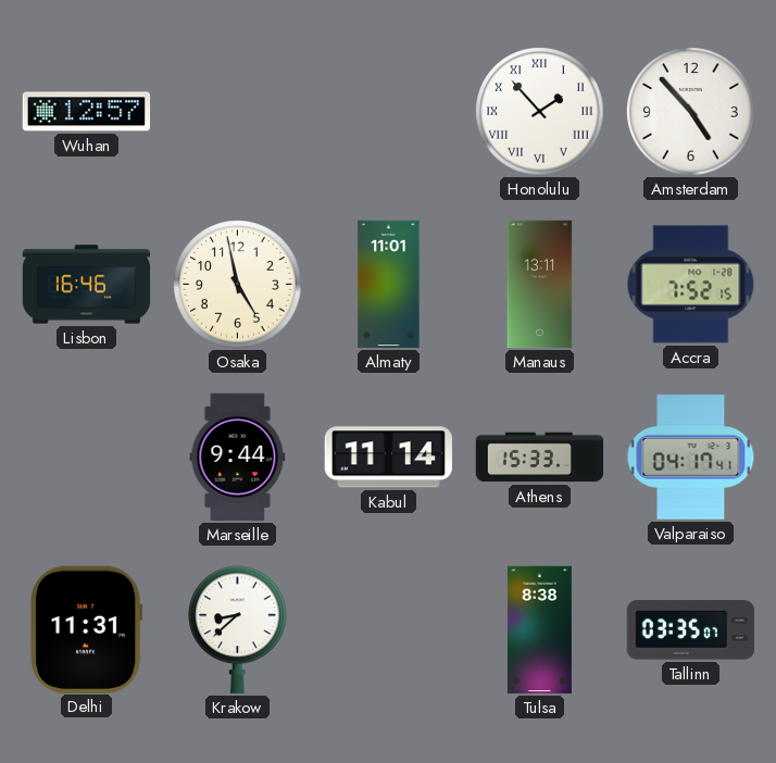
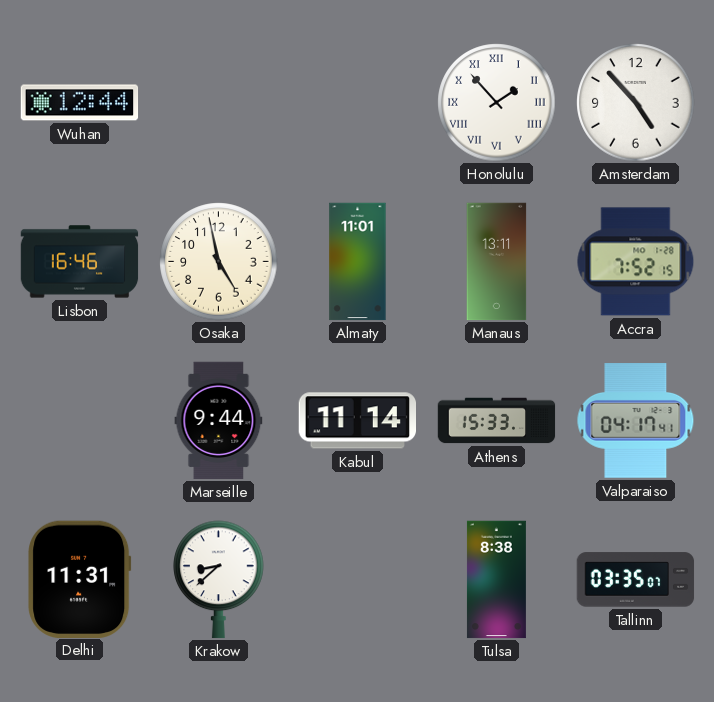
Wuhan: 12:57 -> 12:44
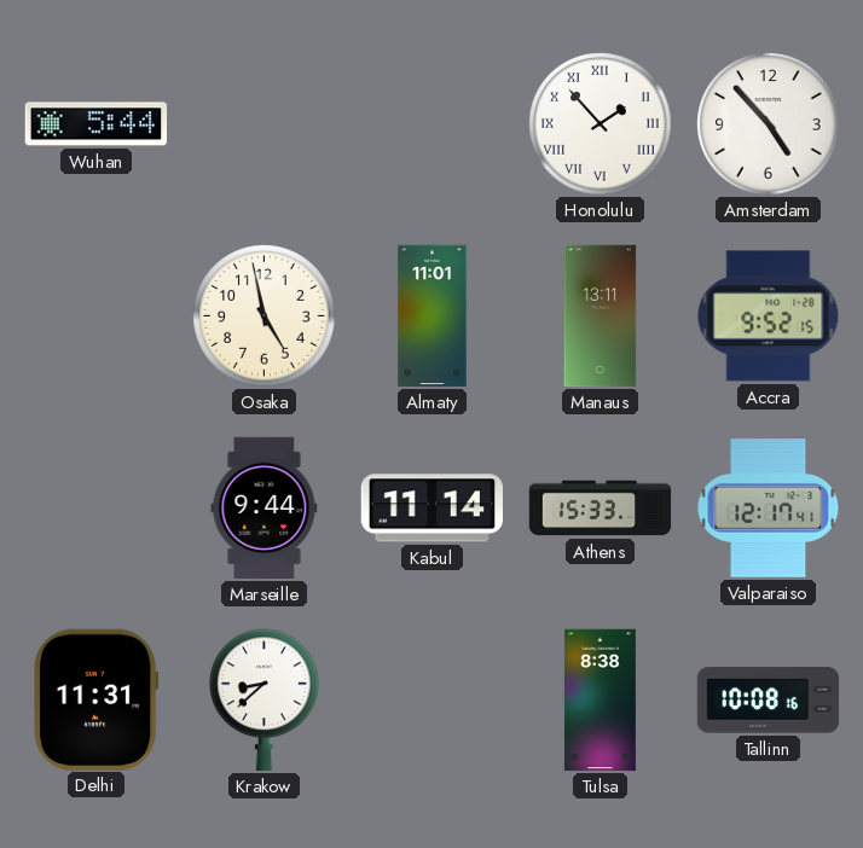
Wuhan: 12:44 -> 5:44
Lisbon: 16:46 -> none
Accra: 7:52 -> 9:52
Valparaiso: 04:17 -> 12:17
Tallinn: 03:35 -> 10:08
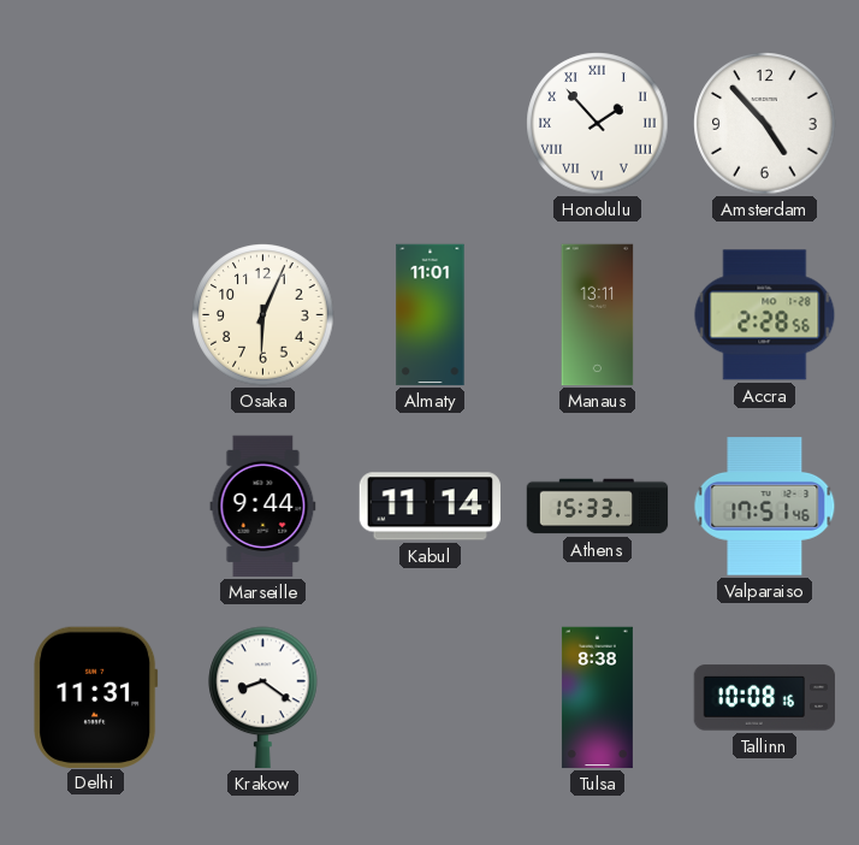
Wuhan: 5:44 -> none
Osaka: 4:58 -> 6:04
Accra: 9:52 -> 2:28
Valparaiso: 12:17 -> 17:51
Krakow: 8:38 -> 8:21
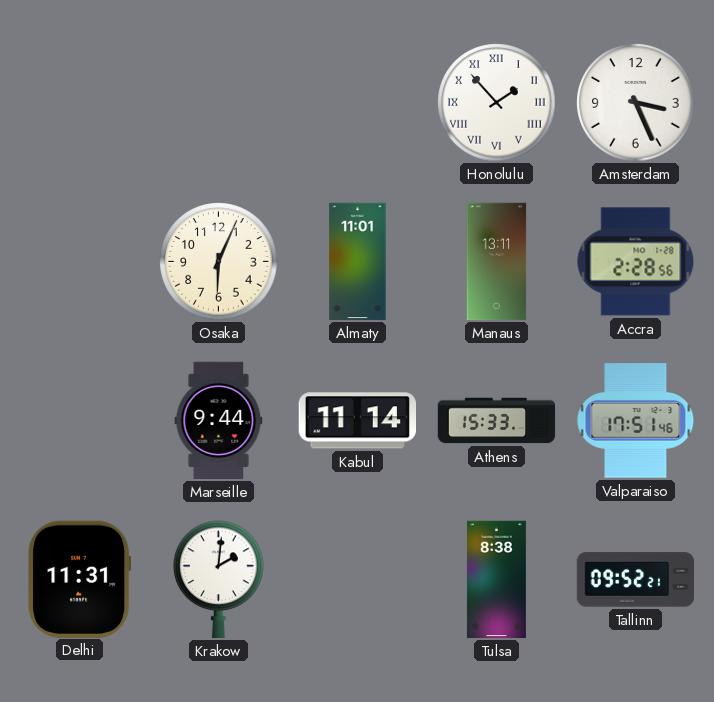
Amsterdam: 4:53 -> 3:26
Krakow: 8:21 -> 2:01
Tallinn: 10:08 -> 09:52
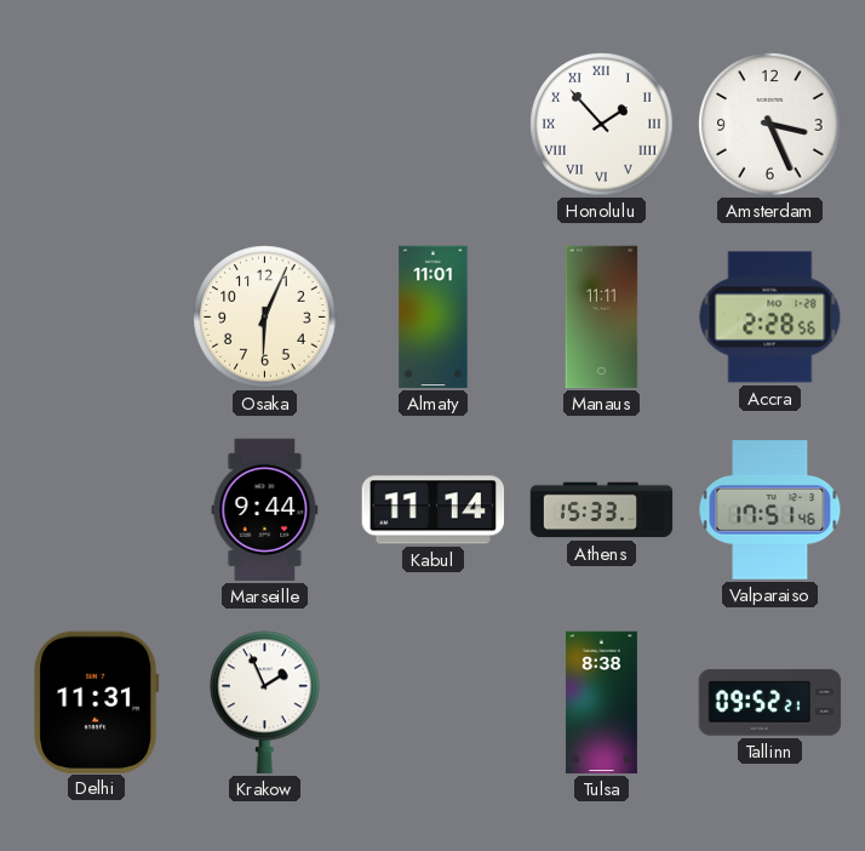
Manaus: 13:11 -> 11:11
Krakow: 2:01 -> 1:56
